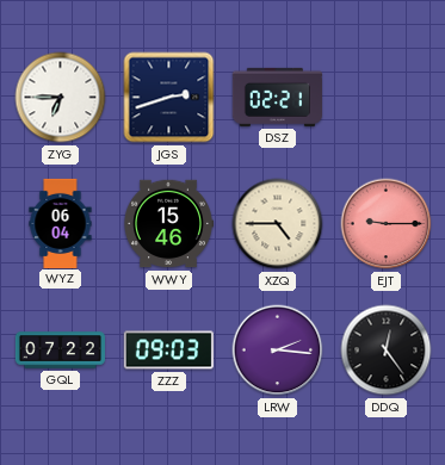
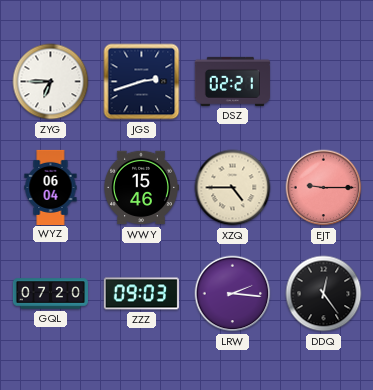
GQL: 07:22 -> 07:20
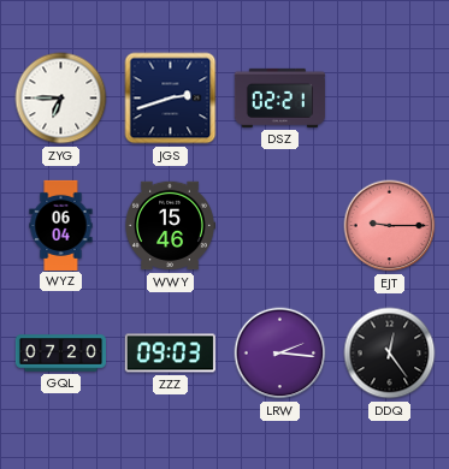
XZQ: 4:45 -> none
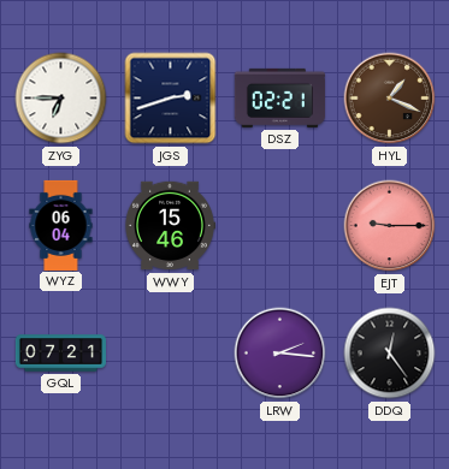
HYL: none -> 1:19
GQL: 07:20 -> 07:21
ZZZ: 09:03 -> none
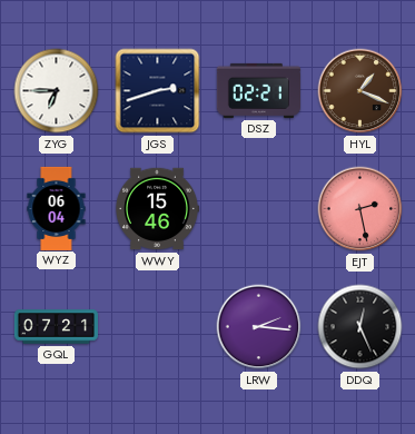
EJT: 9:15 -> 2:28
DDQ: 12:24 -> 12:26
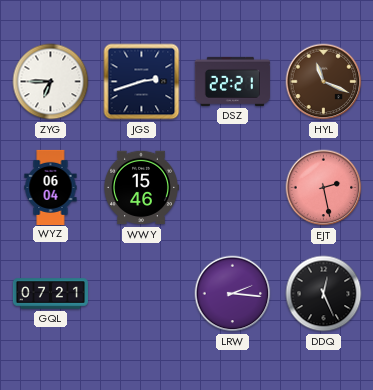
DSZ: 02:21 -> 22:21
HYL: 1:19 -> 11:19
